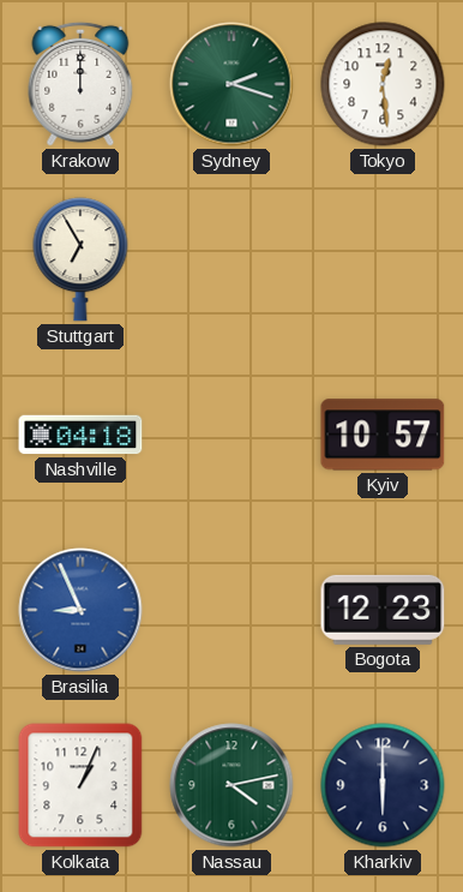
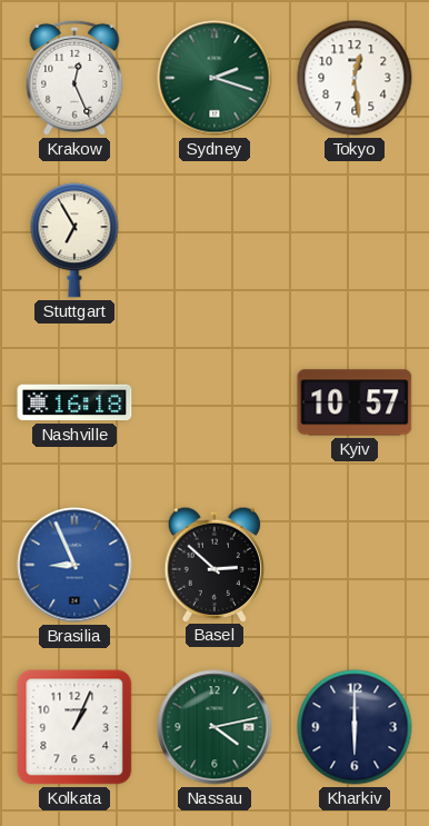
Krakow: 12:00 -> 12:26
Nashville: 04:18 -> 16:18
Basel: none -> 2:52
Bogota: 12:23 -> none
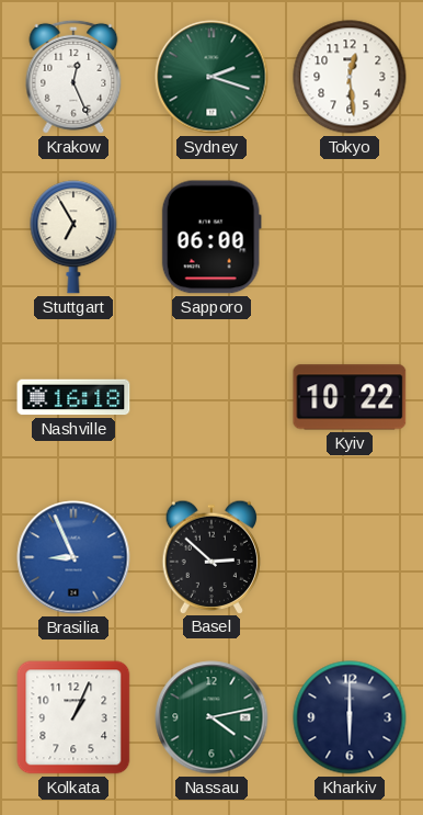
Sapporo: none -> 06:00
Kyiv: 10:57 -> 10:22
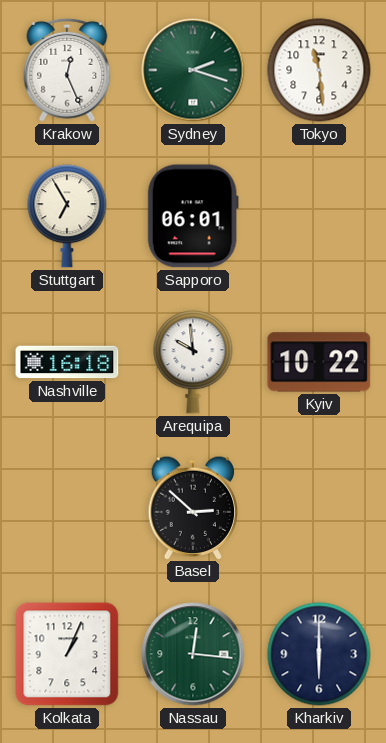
Tokyo: 12:29 -> 11:29
Sapporo: 06:00 -> 06:01
Arequipa: none -> 9:59
Brasilia: 8:56 -> none
Nassau: 4:13 -> 12:16
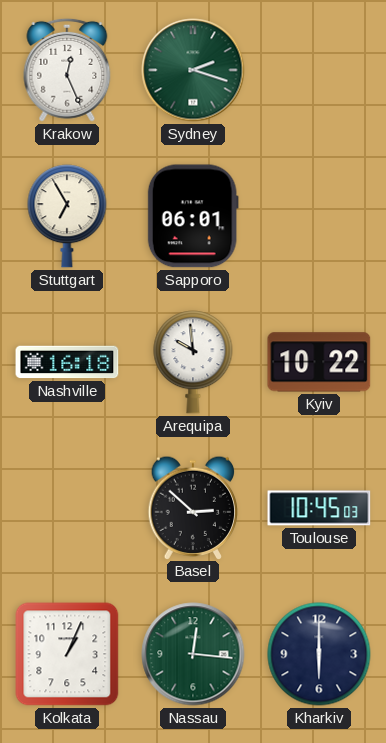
Tokyo: 11:29 -> none
Toulouse: none -> 10:45
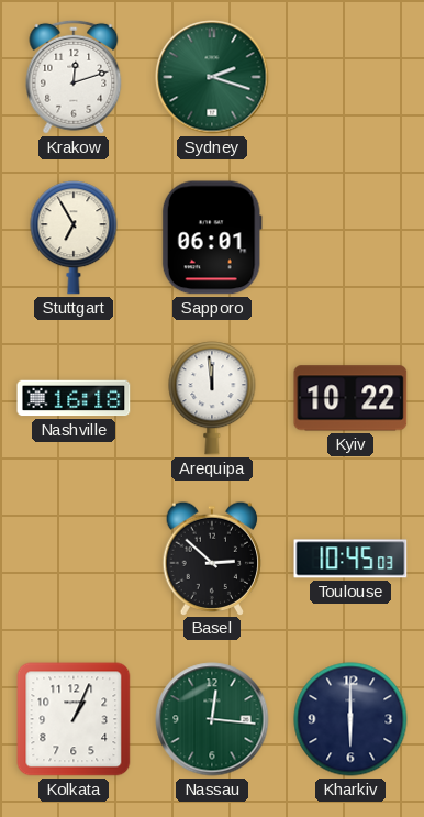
Krakow: 12:26 -> 12:12
Arequipa: 9:59 -> 11:59
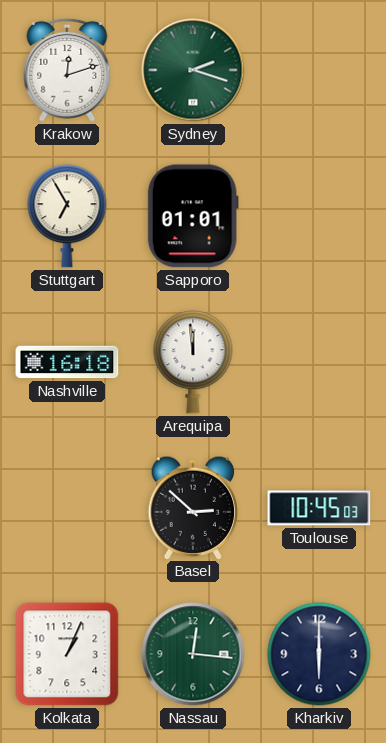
Sapporo: 06:01 -> 01:01
Kyiv: 10:22 -> none
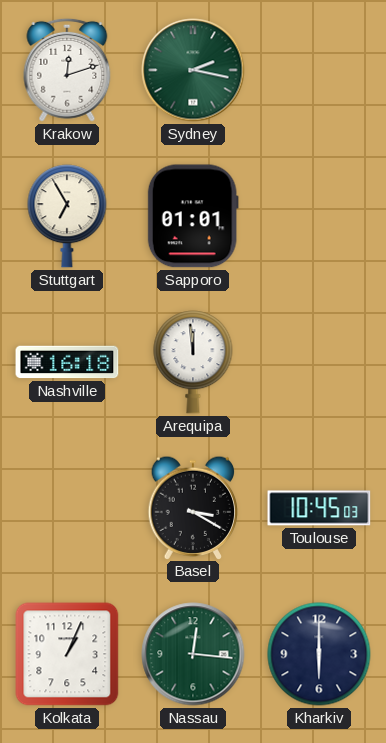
Sydney: 2:18 -> 2:17
Basel: 2:52 -> 3:20
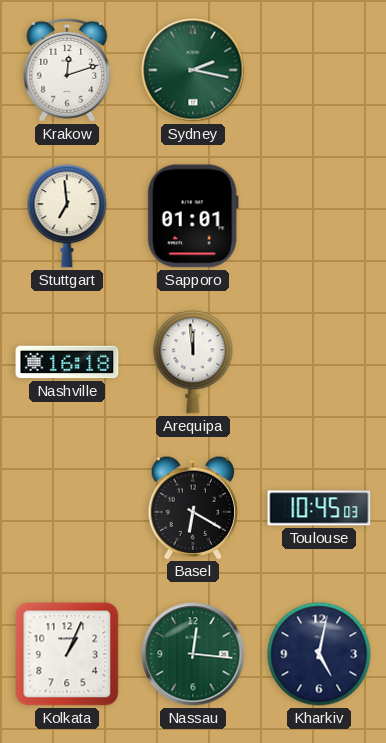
Stuttgart: 6:55 -> 6:59
Basel: 3:20 -> 6:20
Kharkiv: 6:00 -> 5:02
